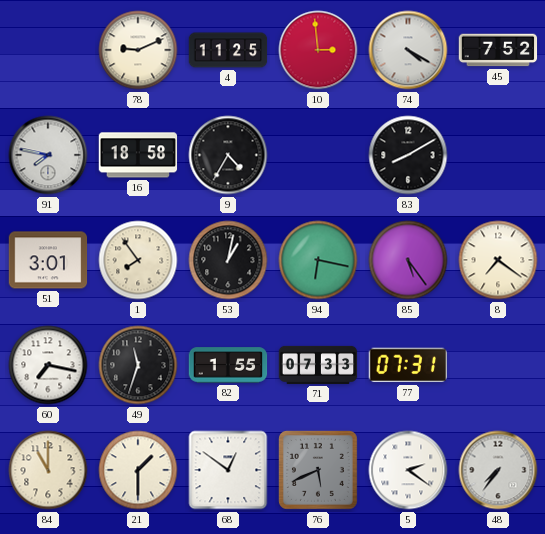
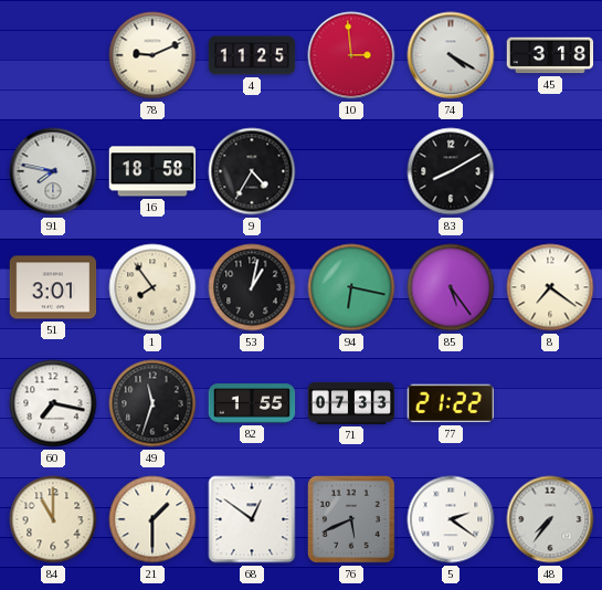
45: 7:52 -> 3:18
77: 07:31 -> 21:22
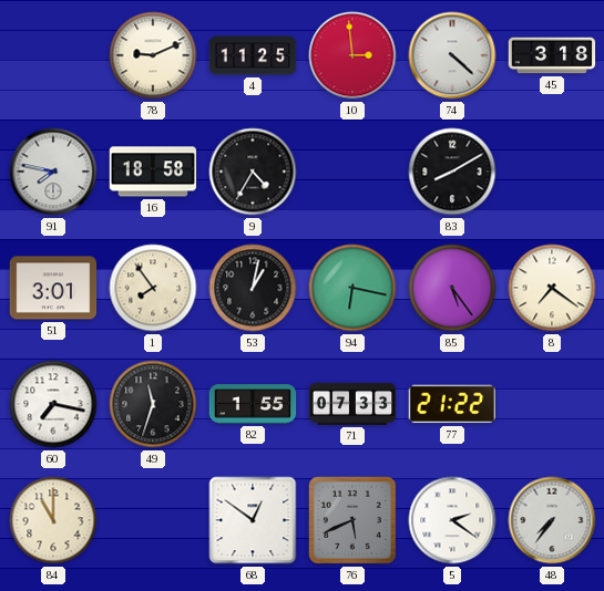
74: 4:20 -> 4:22
21: 1:30 -> none
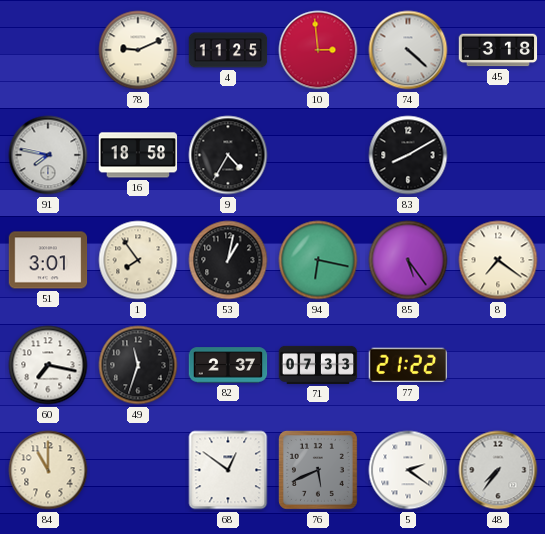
82: 1:55 -> 2:37
